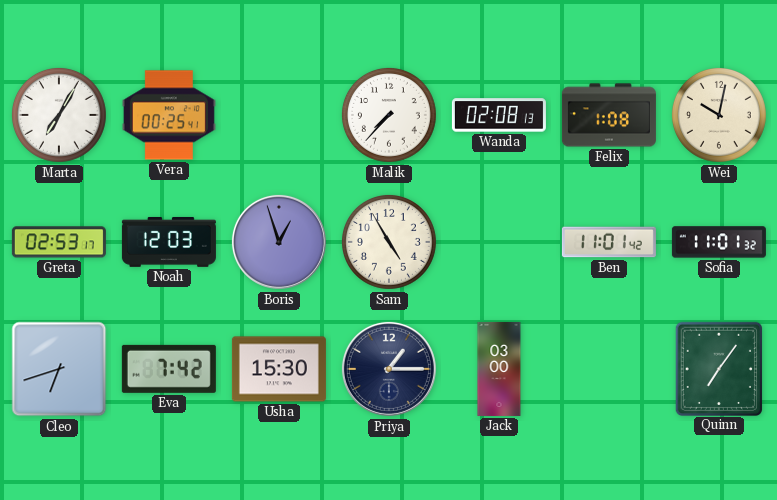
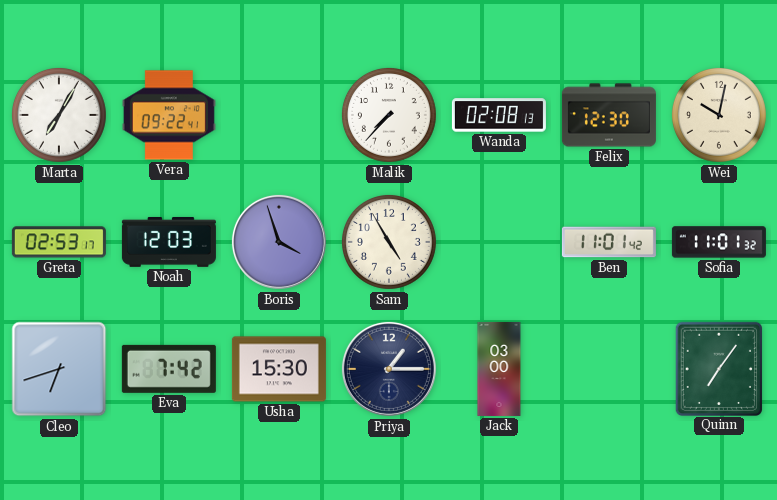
Vera: 00:25 -> 09:22
Felix: 1:08 -> 12:30
Boris: 12:57 -> 3:57
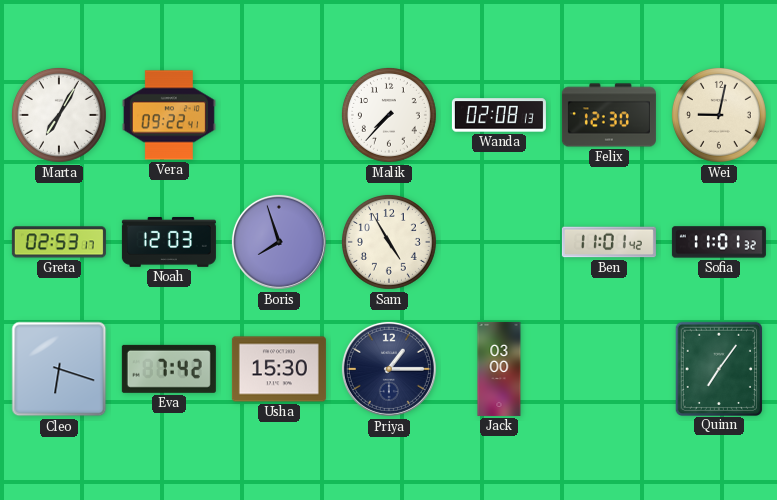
Wei: 10:02 -> 9:02
Boris: 3:57 -> 7:57
Cleo: 6:42 -> 6:18
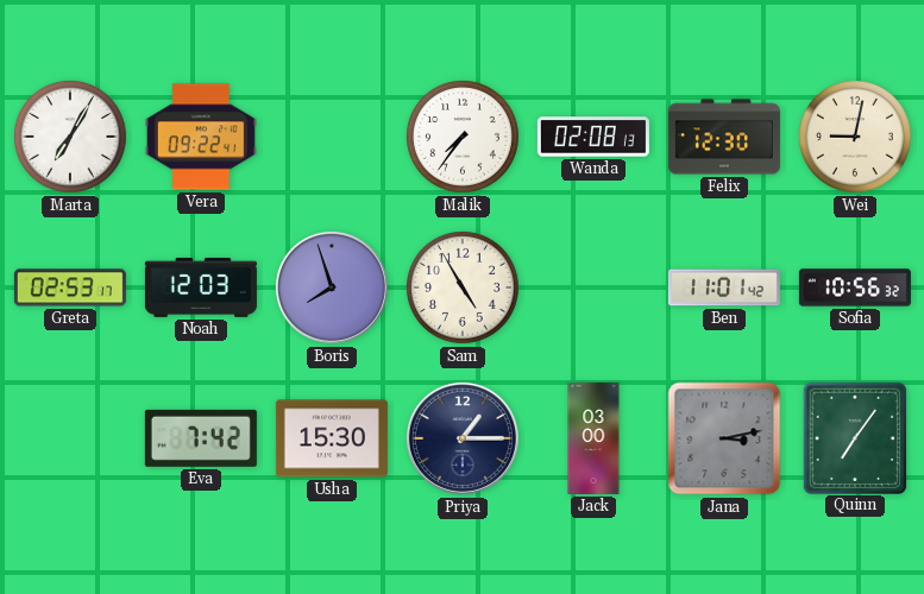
Malik: 7:37 -> 7:36
Sofia: 11:01 -> 10:56
Cleo: 6:18 -> none
Jana: none -> 3:13
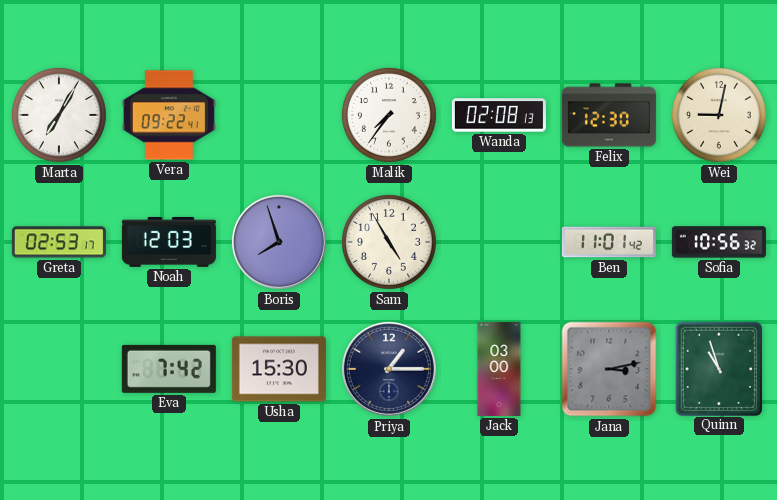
Quinn: 7:06 -> 10:57
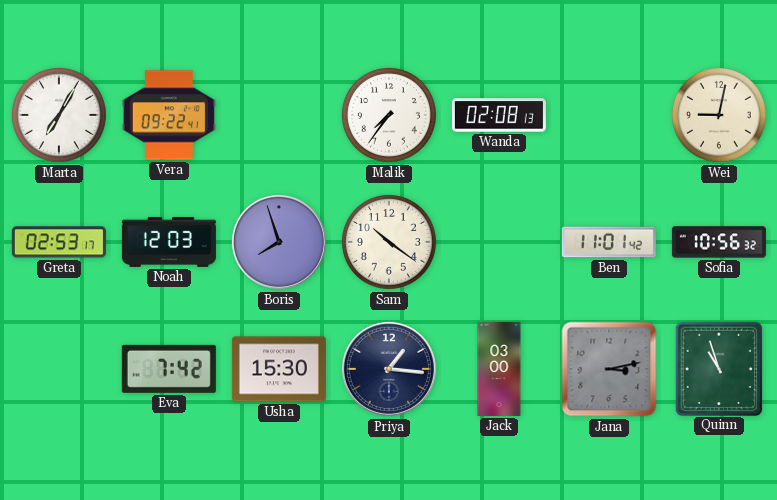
Felix: 12:30 -> none
Sam: 4:55 -> 10:21
Priya: 1:15 -> 1:16
